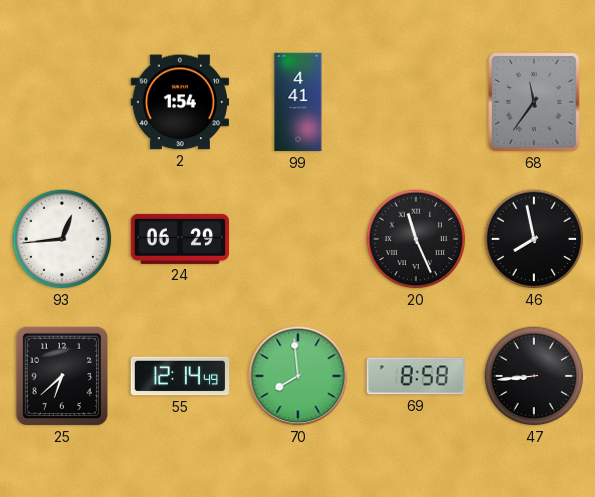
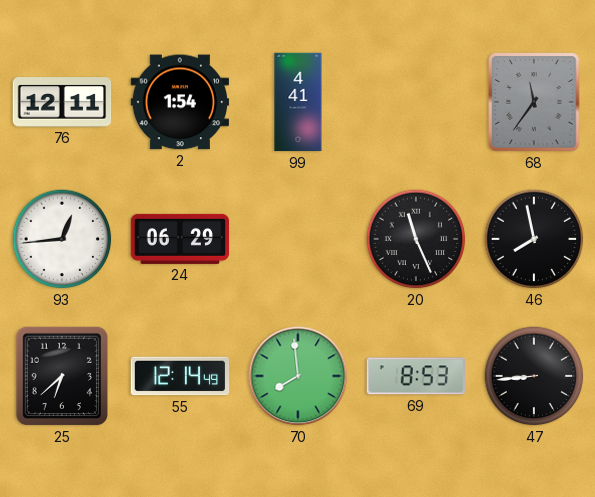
76: none -> 12:11
69: 8:58 -> 8:53
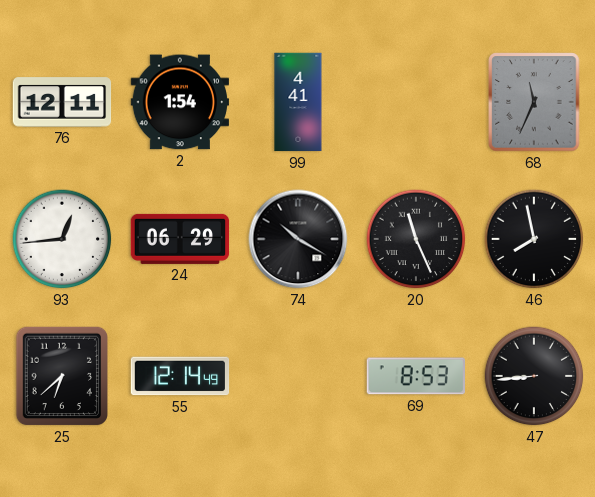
68: 11:36 -> 11:34
74: none -> 10:20
70: 7:59 -> none
